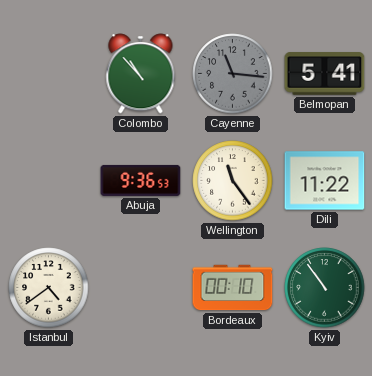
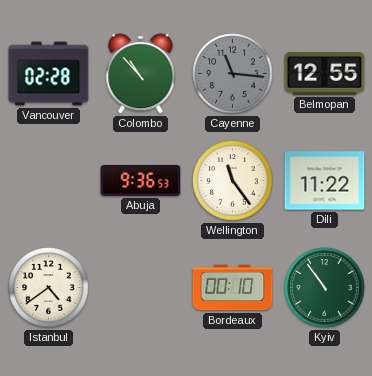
Vancouver: none -> 02:28
Belmopan: 5:41 -> 12:55
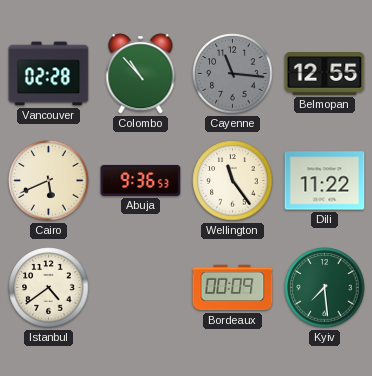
Cairo: none -> 5:41
Bordeaux: 00:10 -> 00:09
Kyiv: 10:54 -> 7:29
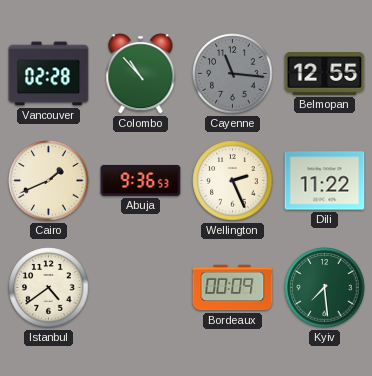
Cairo: 5:41 -> 1:41
Wellington: 11:24 -> 2:26
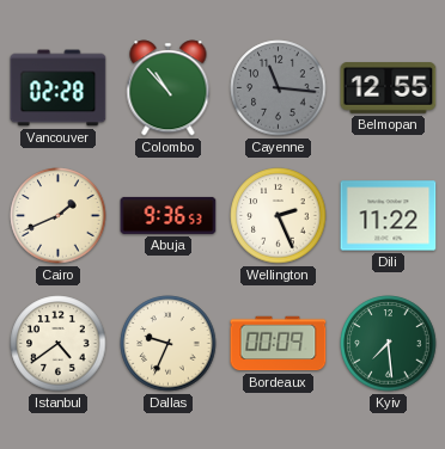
Dallas: none -> 9:34
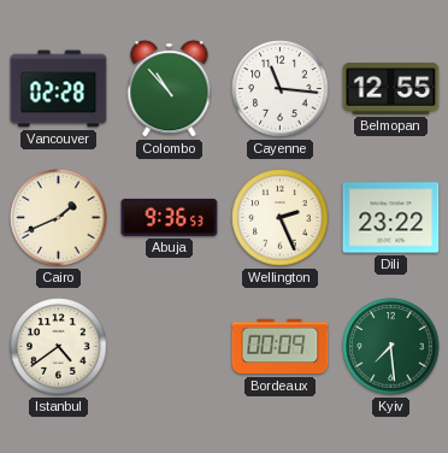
Cayenne dial: grey -> white
Dili: 11:22 -> 23:22
Dallas: 9:34 -> none
